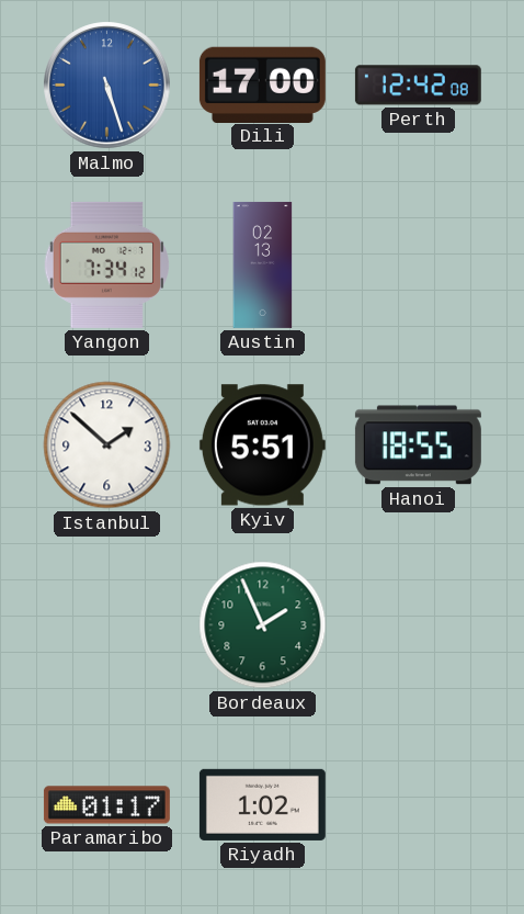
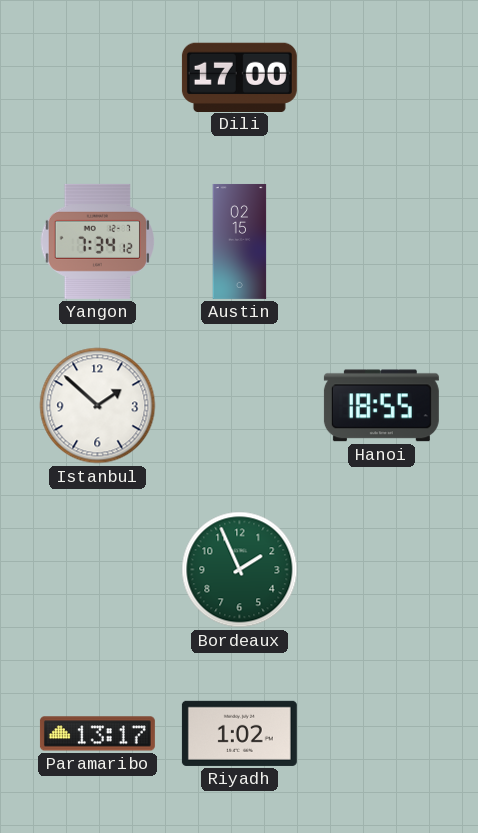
Malmo: 5:27 -> none
Perth: 12:42 -> none
Austin: 02:13 -> 02:15
Kyiv: 5:51 -> none
Paramaribo: 01:17 -> 13:17
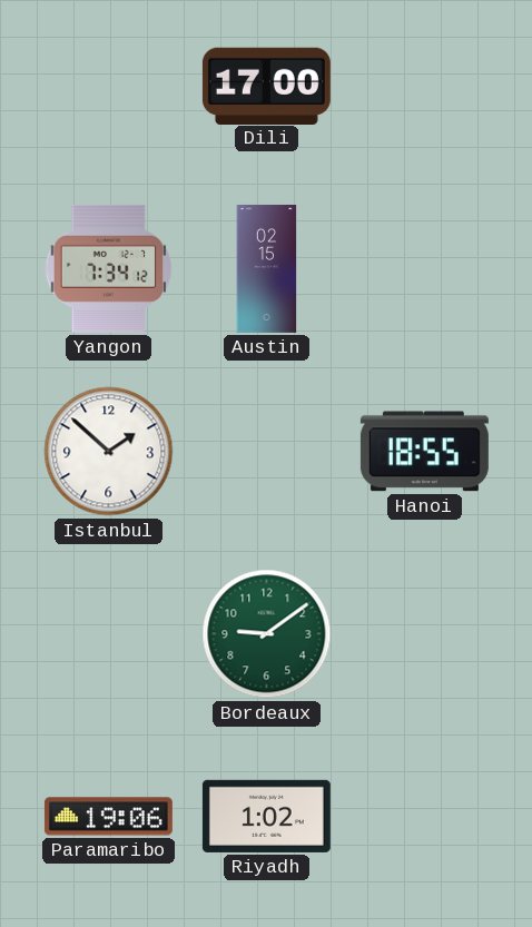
Bordeaux: 1:56 -> 9:09
Paramaribo: 13:17 -> 19:06
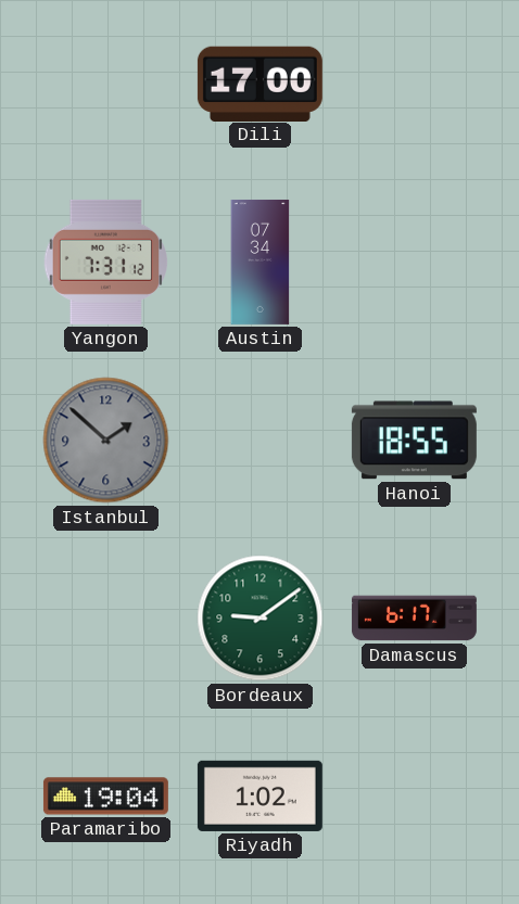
Yangon: 7:34 -> 7:31
Austin: 02:15 -> 07:34
Istanbul dial: white -> grey
Damascus: none -> 6:17
Paramaribo: 19:06 -> 19:04
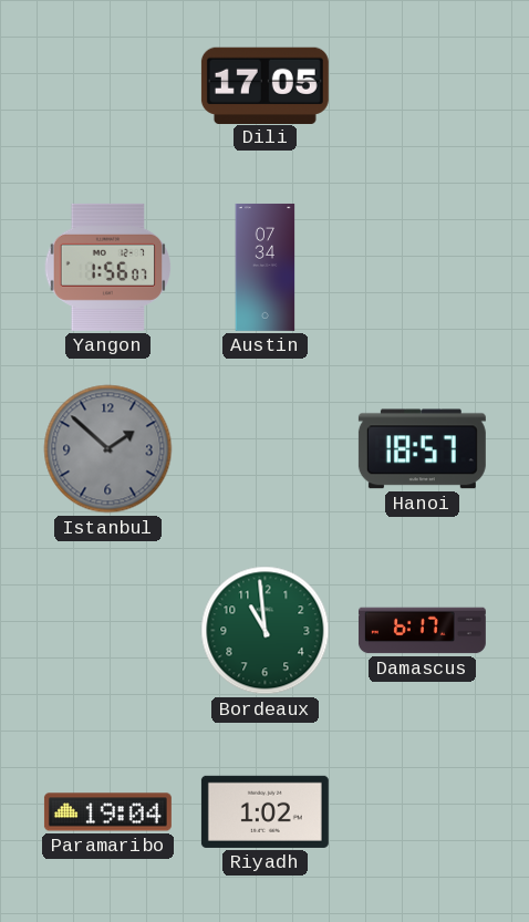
Dili: 17:00 -> 17:05
Yangon: 7:31 -> 1:56
Hanoi: 18:55 -> 18:57
Bordeaux: 9:09 -> 10:59
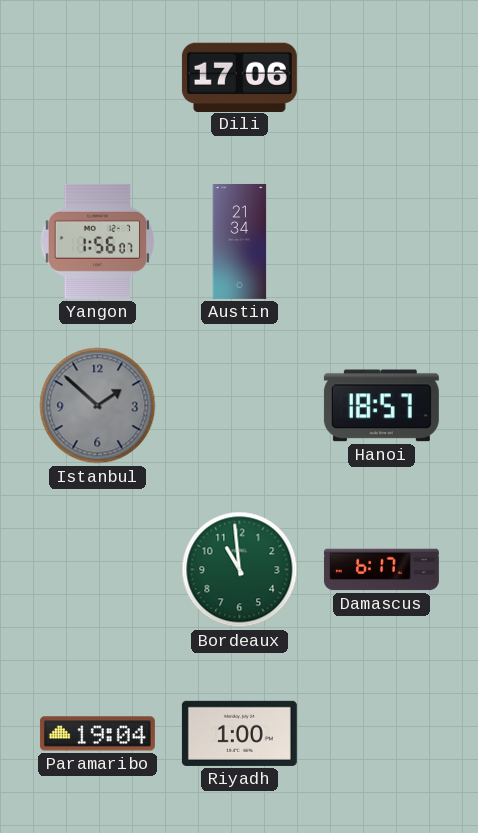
Dili: 17:05 -> 17:06
Austin: 07:34 -> 21:34
Riyadh: 1:02 -> 1:00
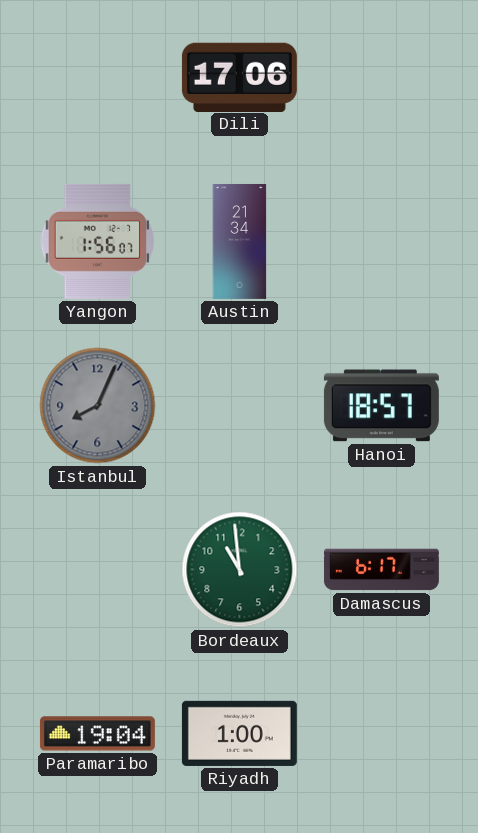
Istanbul: 1:52 -> 8:04
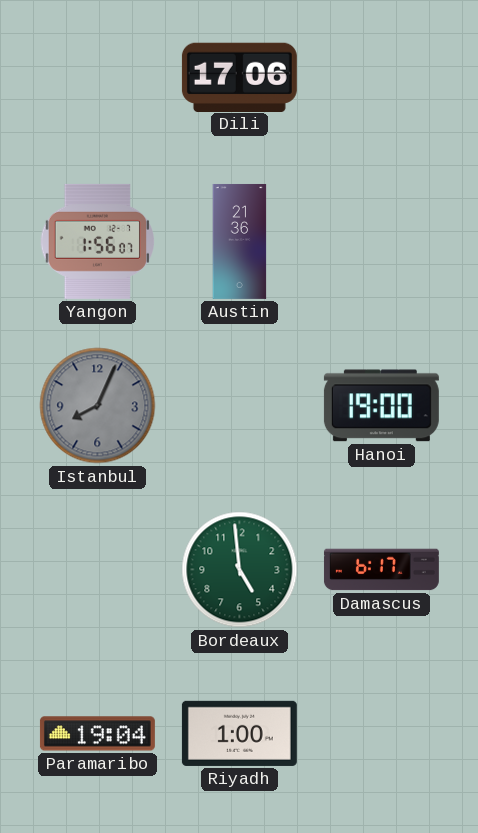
Austin: 21:34 -> 21:36
Hanoi: 18:57 -> 19:00
Bordeaux: 10:59 -> 4:59
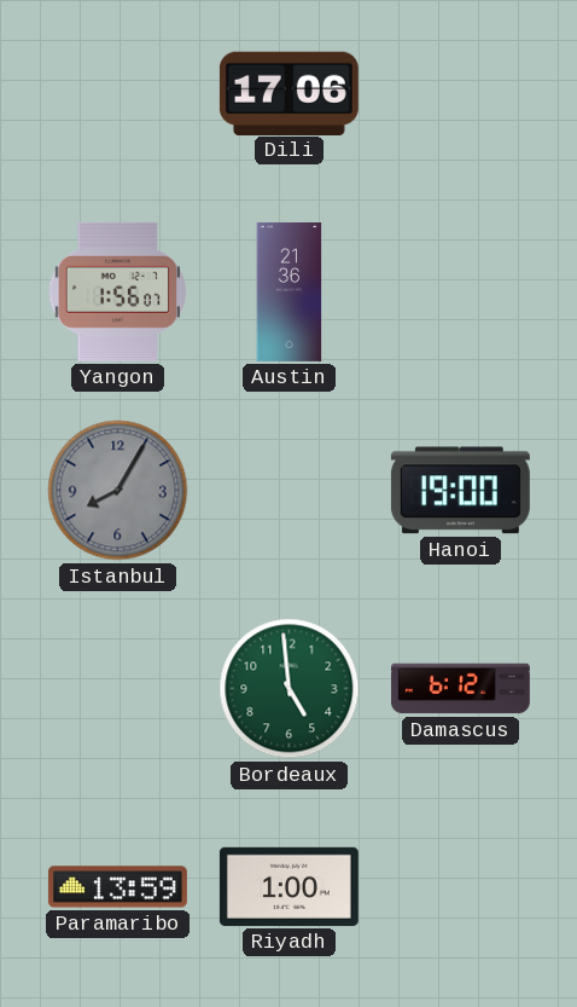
Istanbul: 8:04 -> 8:05
Damascus: 6:17 -> 6:12
Paramaribo: 19:04 -> 13:59
